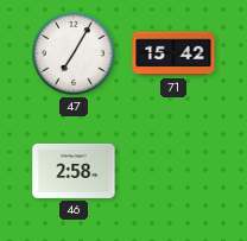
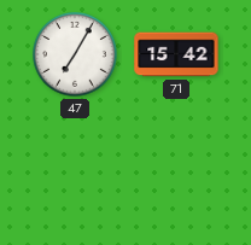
46: 2:58 -> none
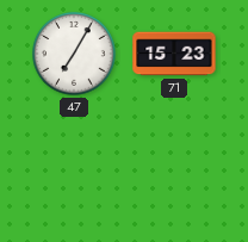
71: 15:42 -> 15:23
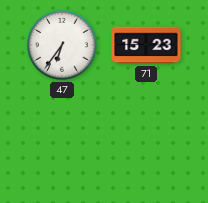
47: 7:05 -> 6:36
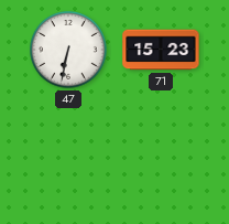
47: 6:36 -> 6:32
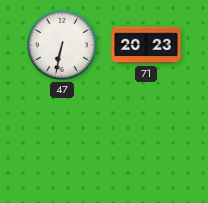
71: 15:23 -> 20:23
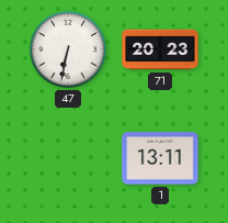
1: none -> 13:11
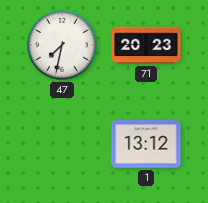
47: 6:32 -> 7:32
1: 13:11 -> 13:12
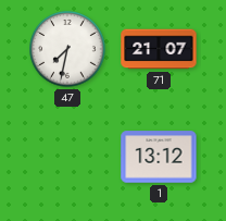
71: 20:23 -> 21:07
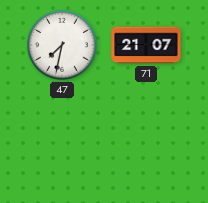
1: 13:12 -> none
